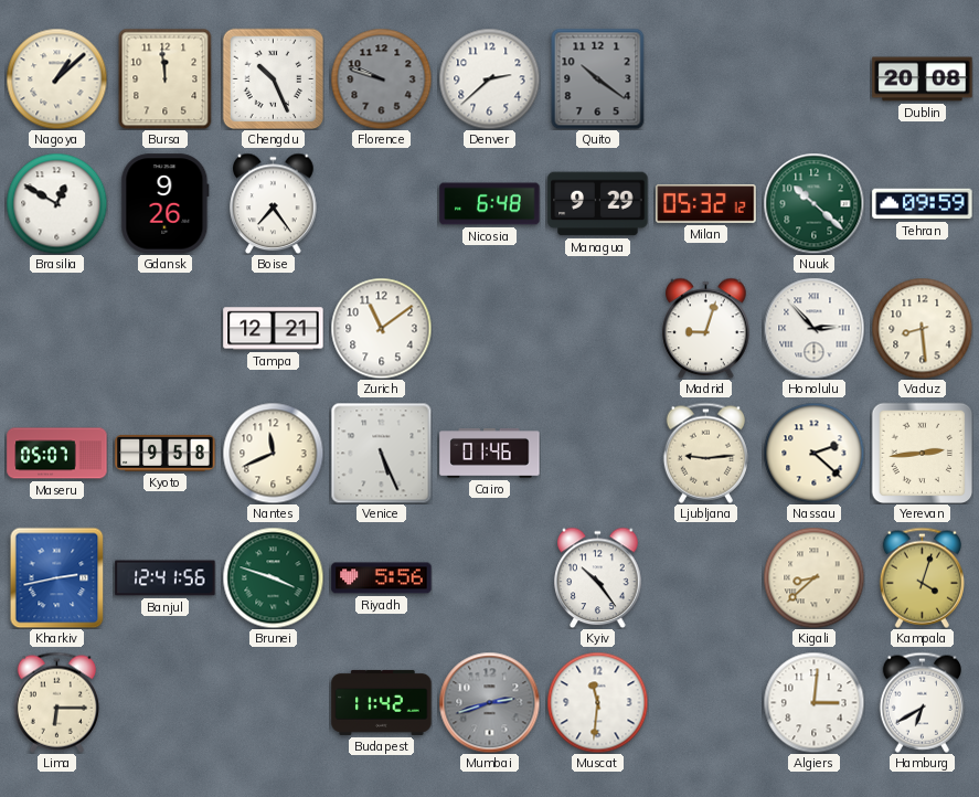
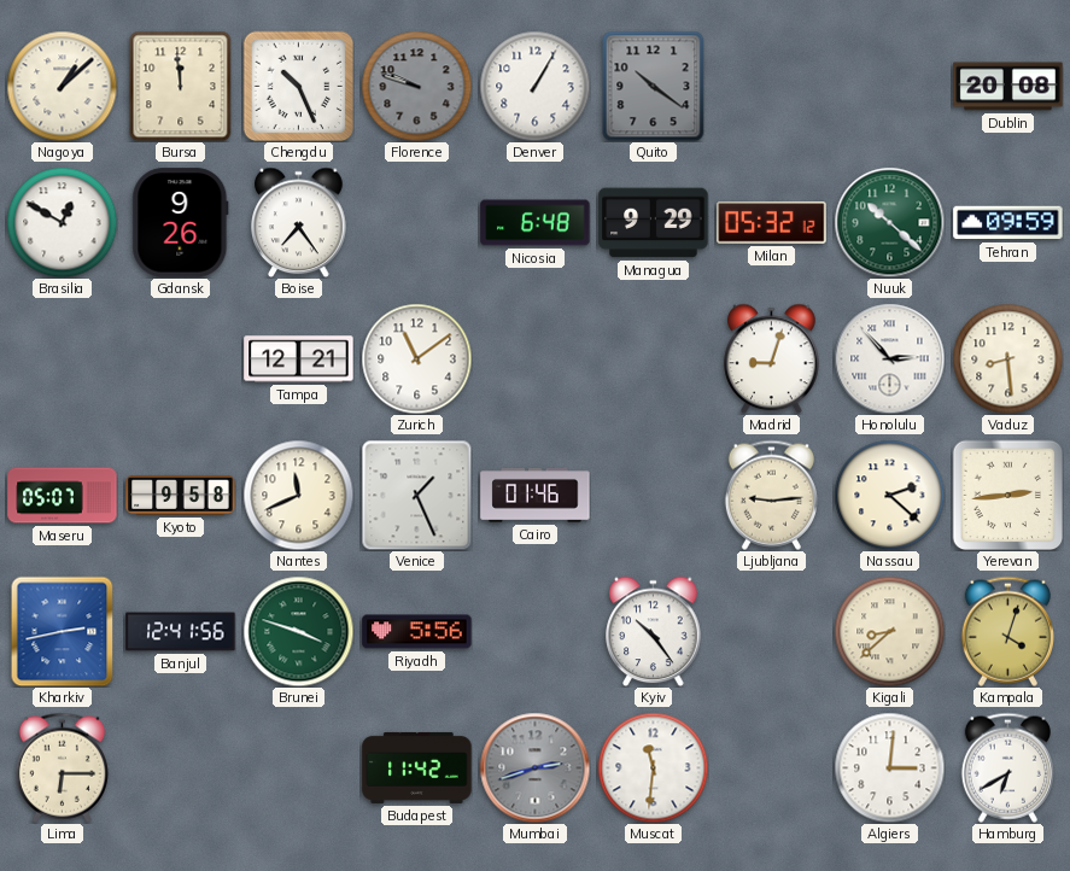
Denver: 2:38 -> 1:05
Venice: 5:26 -> 1:26
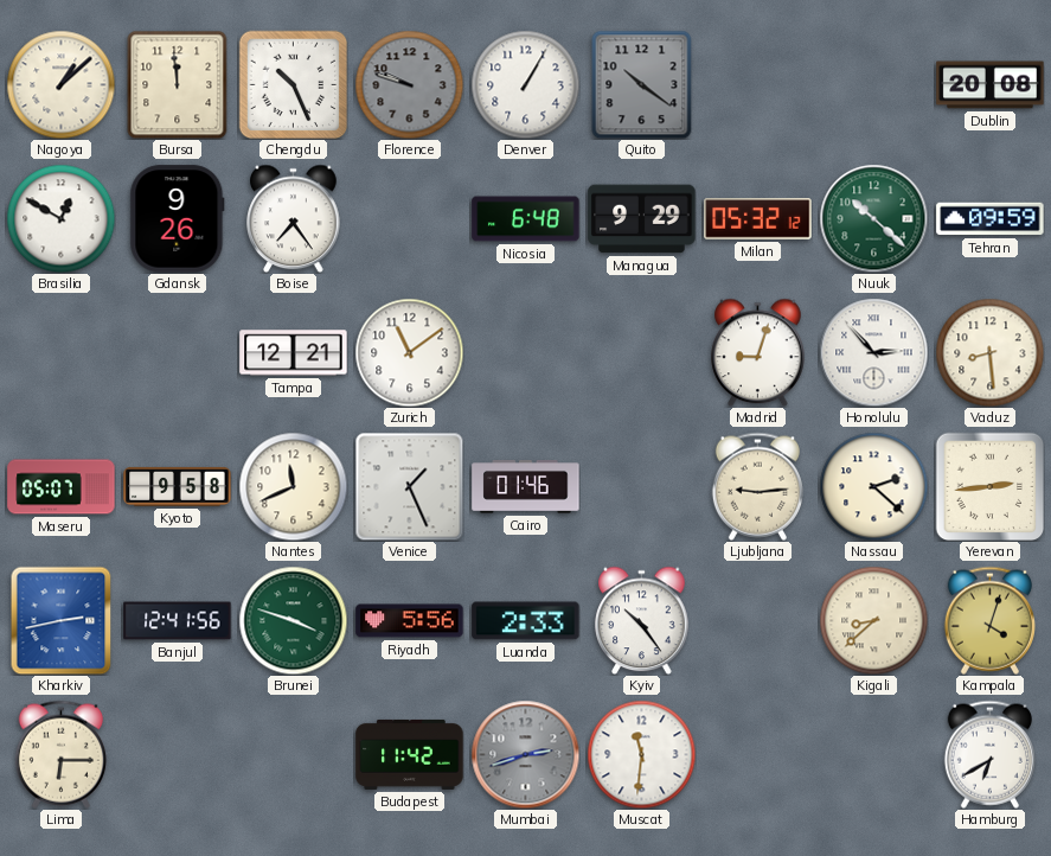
Luanda: none -> 2:33
Algiers: 3:01 -> none
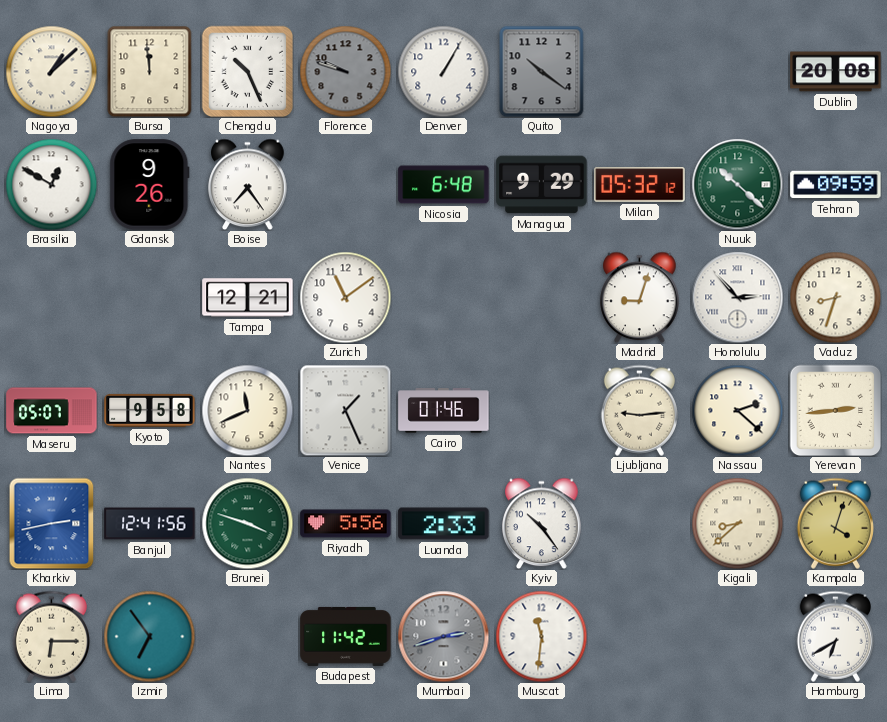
Vaduz: 8:29 -> 8:33
Izmir: none -> 6:54
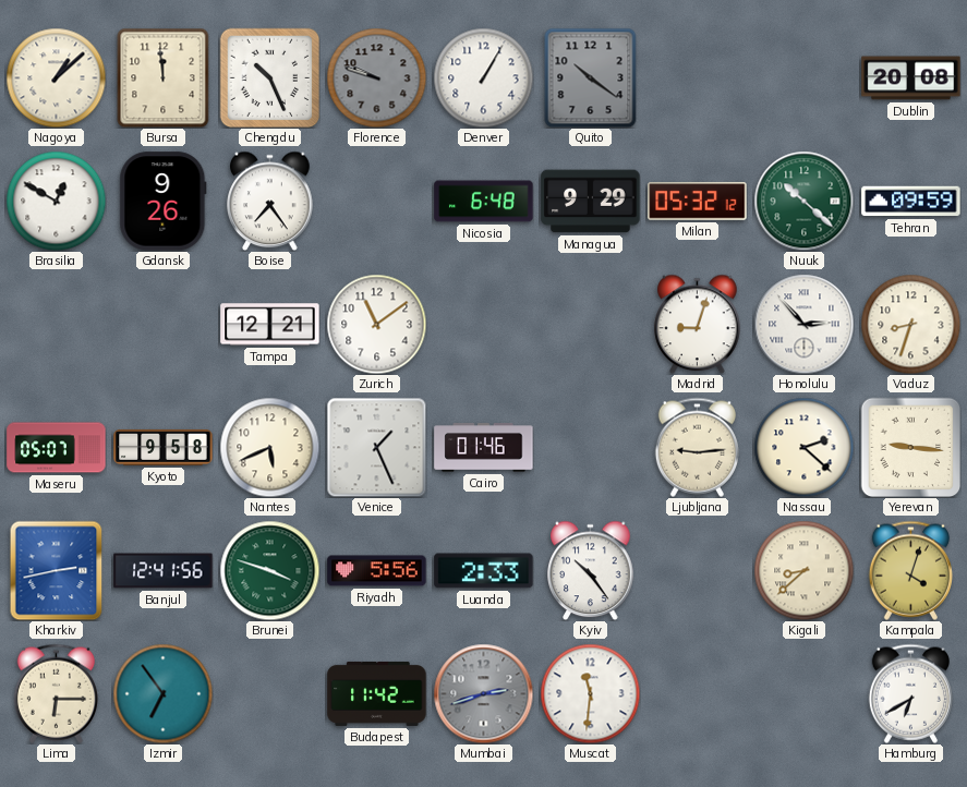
Nantes: 11:41 -> 5:41
Yerevan: 2:44 -> 9:16
